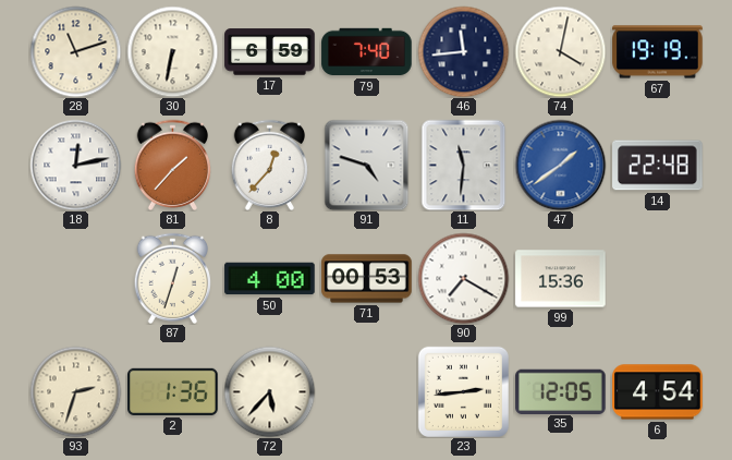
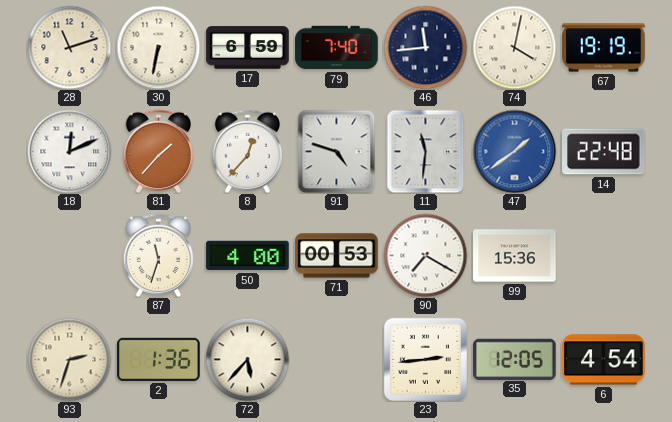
18: 12:13 -> 12:11
87: 12:33 -> 11:33
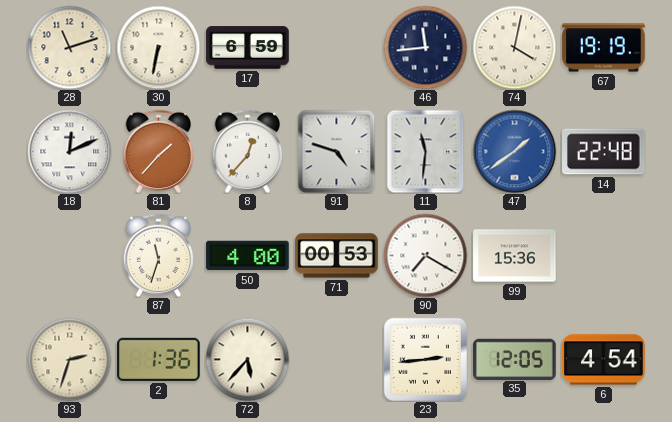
79: 7:40 -> none
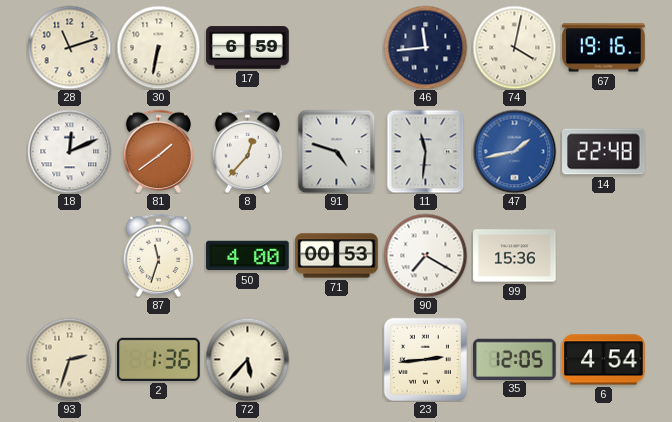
67: 19:19 -> 19:16
81: 1:37 -> 1:39
47: 1:39 -> 1:43
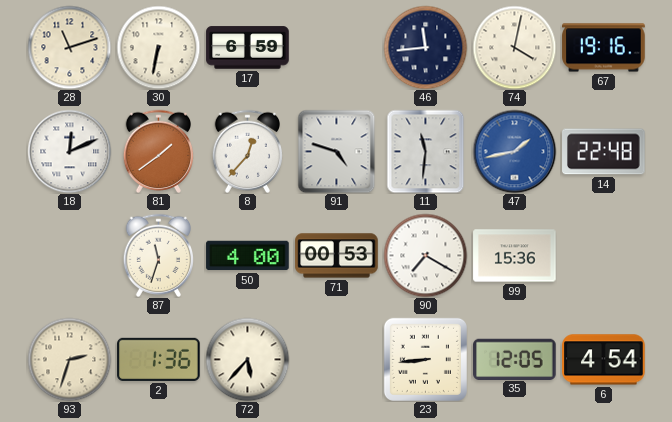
23: 2:44 -> 8:44
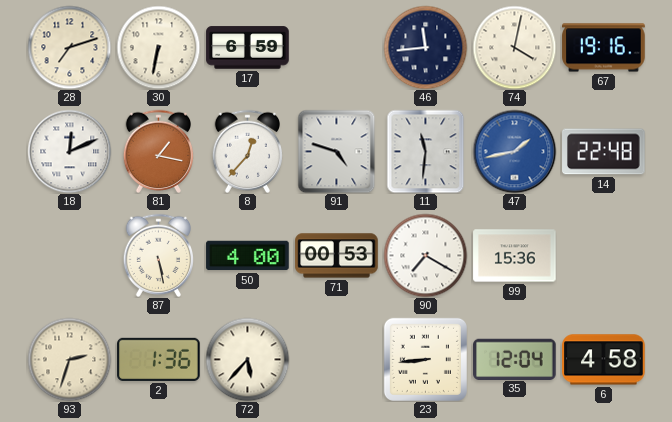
28: 11:12 -> 7:12
81: 1:39 -> 1:17
87: 11:33 -> 5:28
35: 12:05 -> 12:04
6: 4:54 -> 4:58
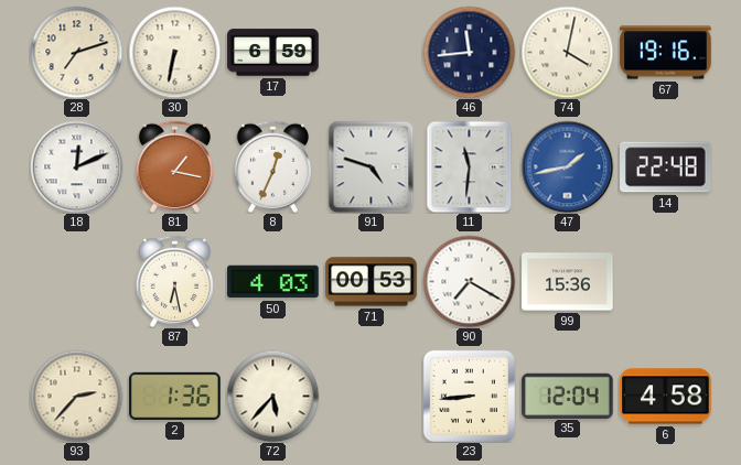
8: 12:37 -> 12:34
87: 5:28 -> 6:28
50: 4:00 -> 4:03
93: 2:33 -> 2:37
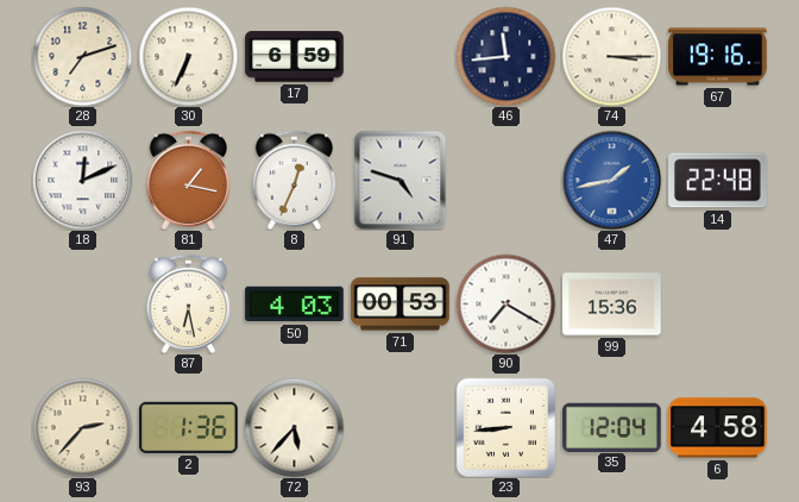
30: 6:32 -> 6:34
74: 4:02 -> 3:15
11: 11:31 -> none
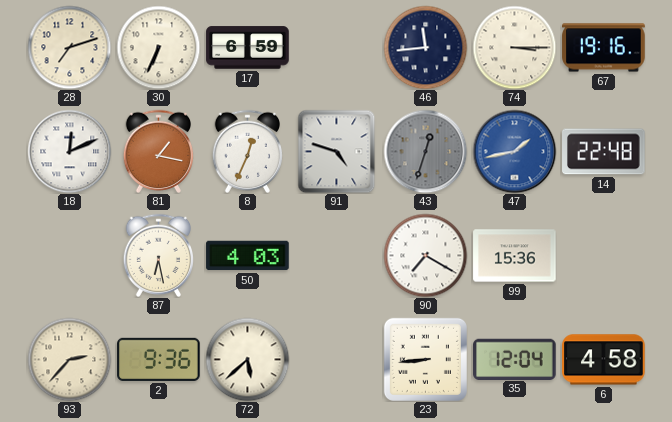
43: none -> 12:33
71: 00:53 -> none
2: 1:36 -> 9:36
72: 5:37 -> 5:38
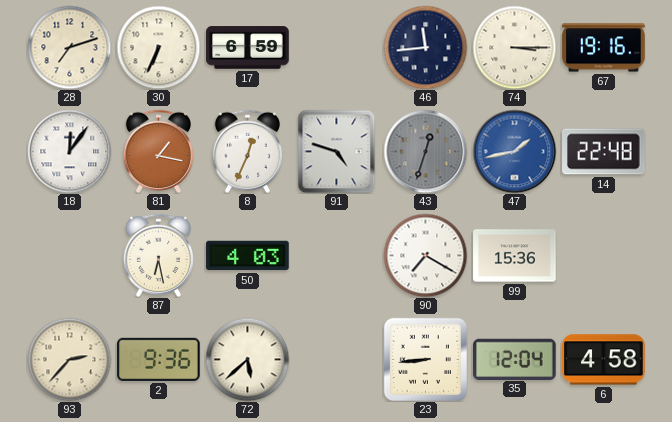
18: 12:11 -> 12:06
